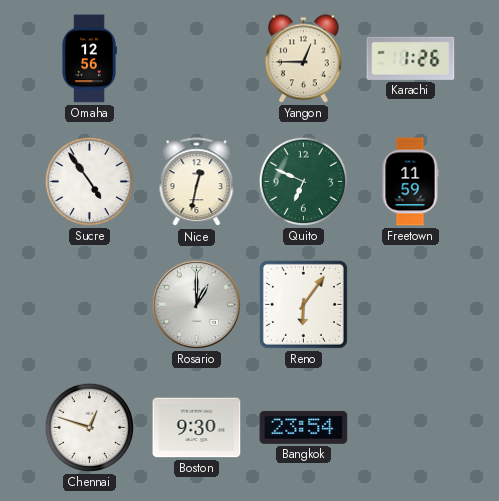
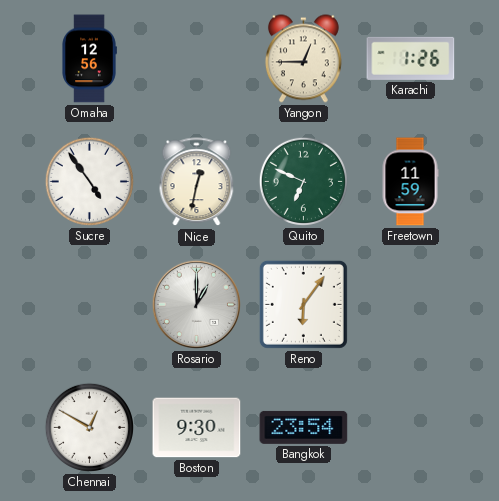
Chennai: 12:48 -> 12:50
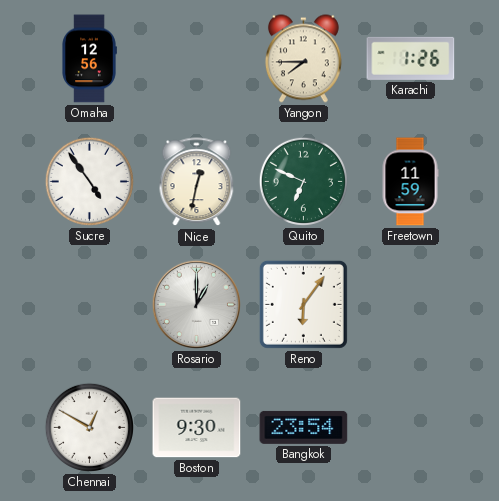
Yangon: 12:45 -> 7:45
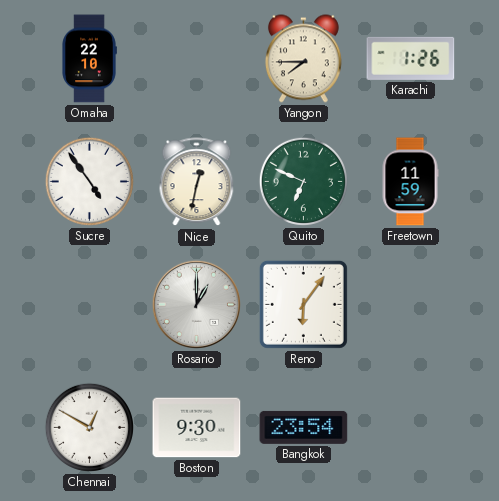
Omaha: 12:56 -> 22:10
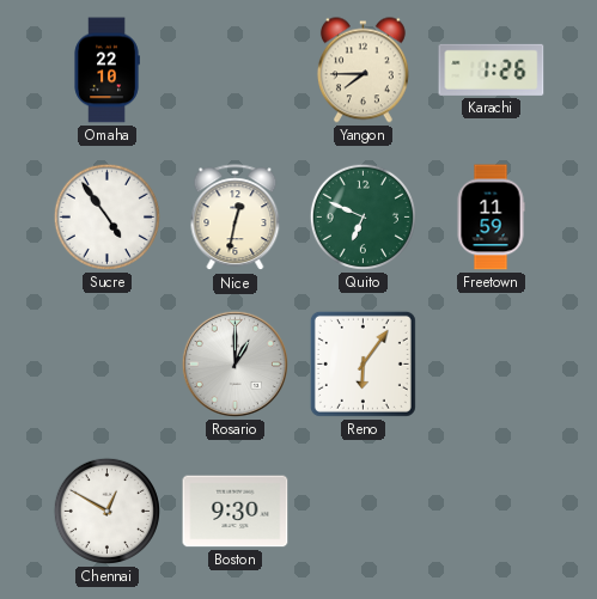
Bangkok: 23:54 -> none
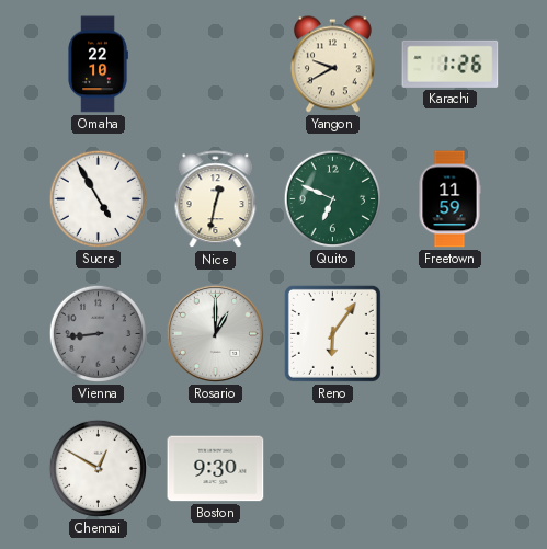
Yangon: 7:45 -> 9:40
Sucre: 4:54 -> 4:55
Vienna: none -> 8:44
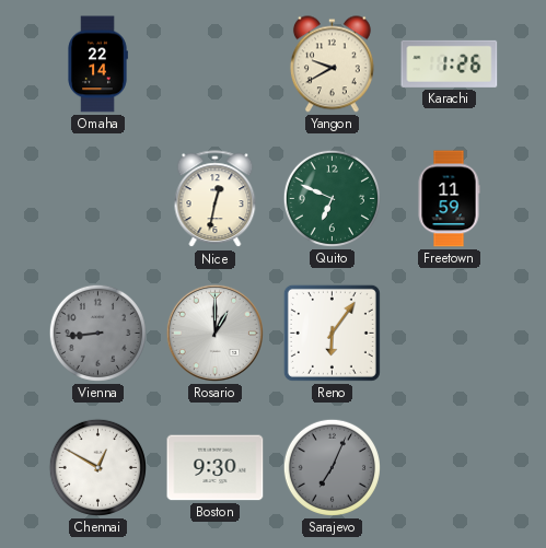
Omaha: 22:10 -> 22:14
Sucre: 4:55 -> none
Sarajevo: none -> 7:04
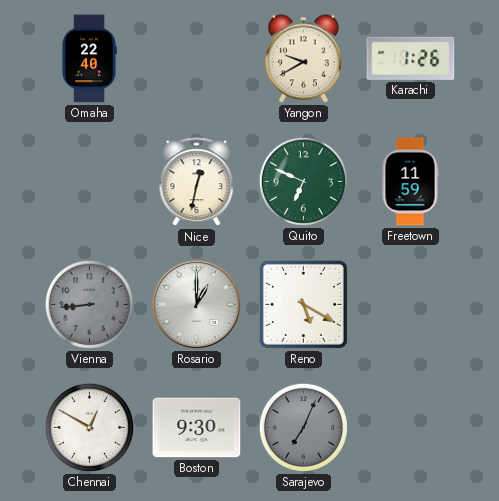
Omaha: 22:14 -> 22:40
Reno: 6:06 -> 5:20
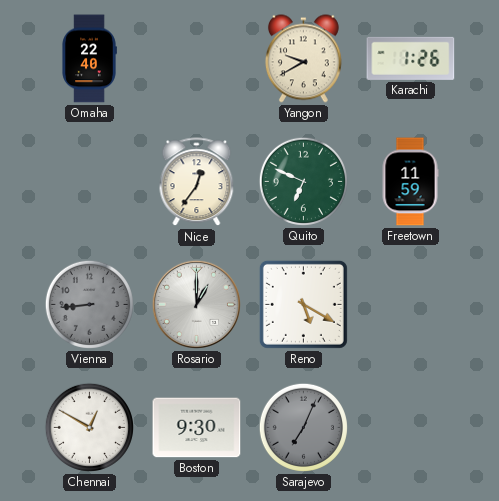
Nice: 12:32 -> 12:36
